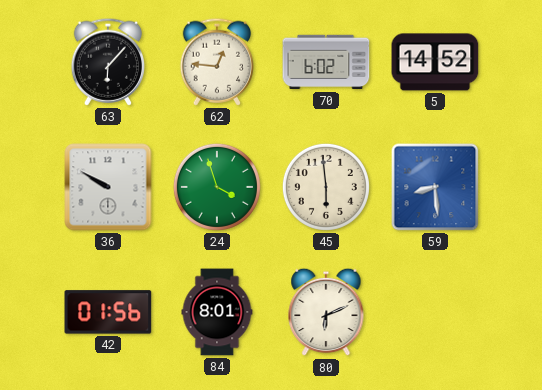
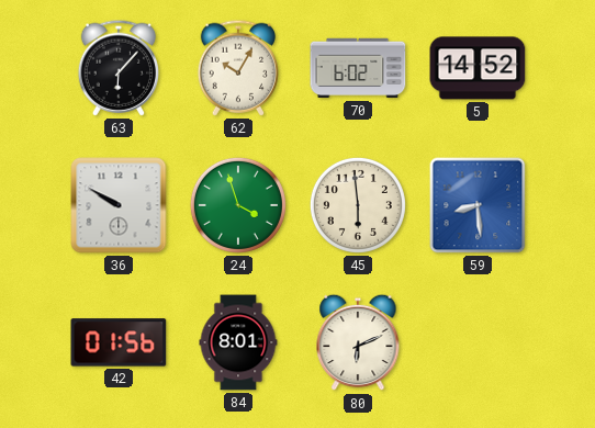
62: 12:46 -> 10:05
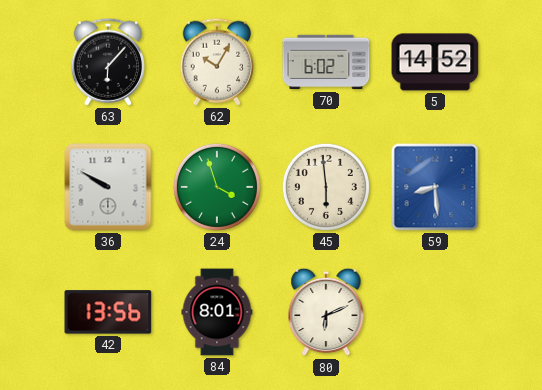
42: 01:56 -> 13:56
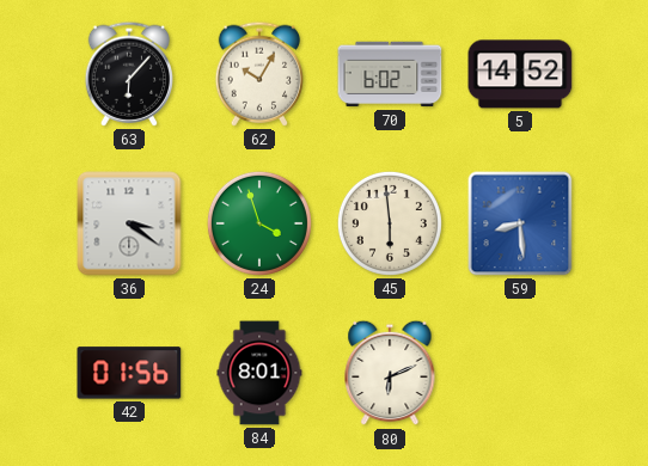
36: 9:50 -> 3:21
42: 13:56 -> 01:56
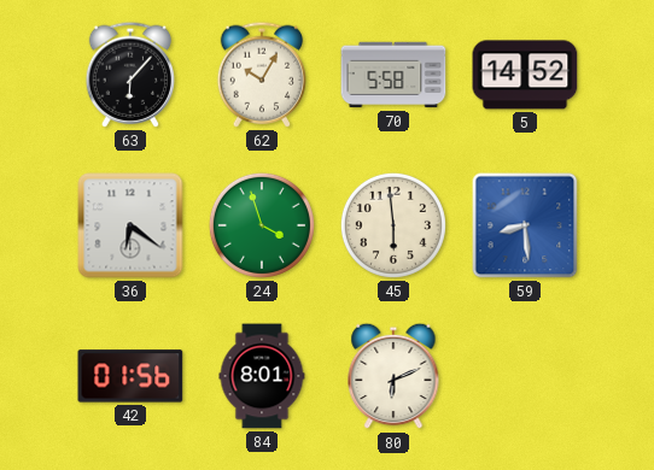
70: 6:02 -> 5:58
36: 3:21 -> 6:21
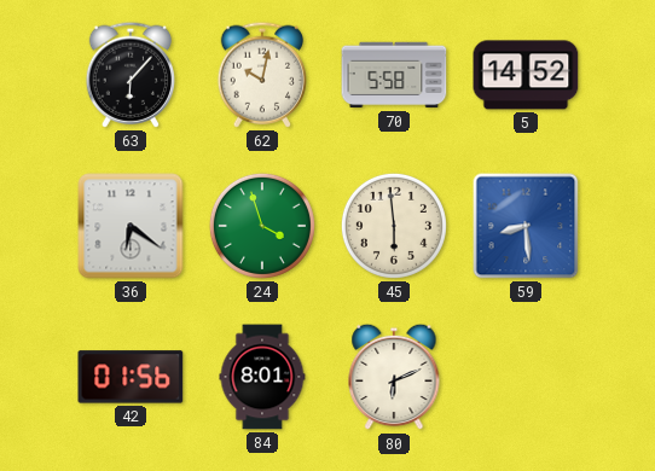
62: 10:05 -> 10:02
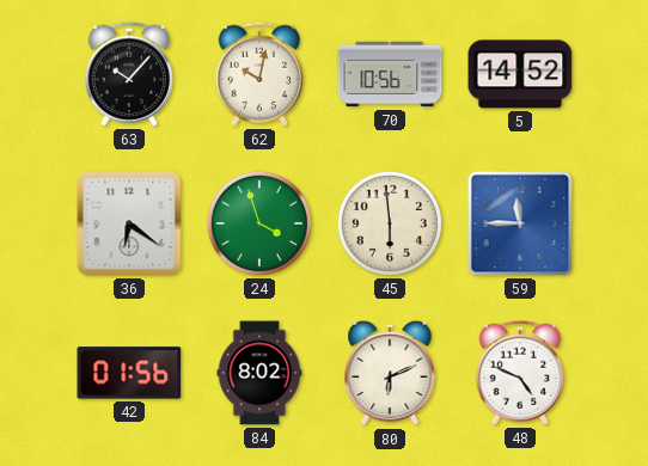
63: 6:07 -> 10:07
70: 5:58 -> 10:56
59: 8:29 -> 11:45
84: 8:01 -> 8:02
48: none -> 4:49
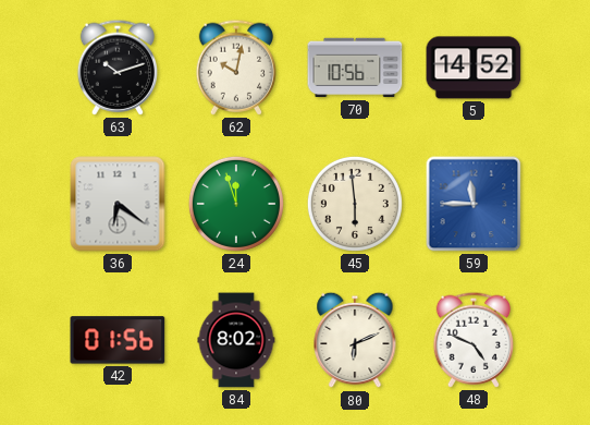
63: 10:07 -> 10:12
24: 3:57 -> 11:57
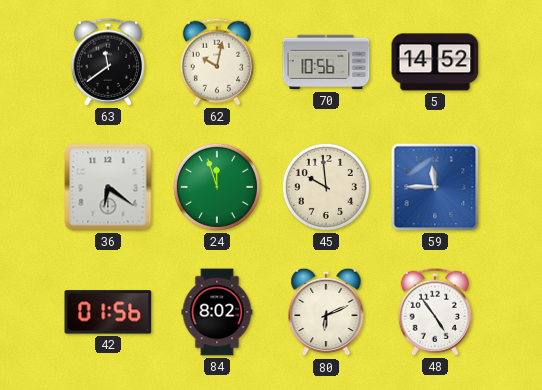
63: 10:12 -> 11:39
45: 5:59 -> 9:59
48: 4:49 -> 4:54
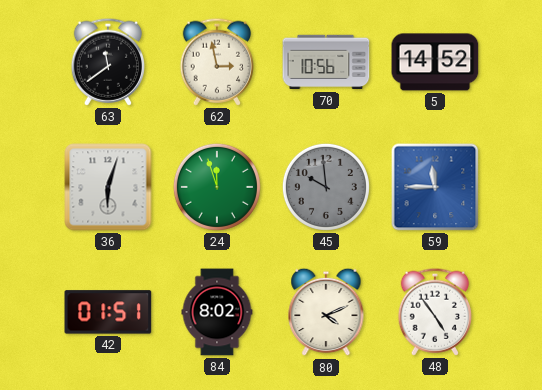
62: 10:02 -> 2:58
36: 6:21 -> 6:03
45 dial: cream -> grey
42: 01:56 -> 01:51
80: 6:11 -> 4:11
